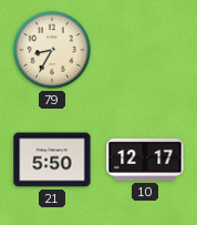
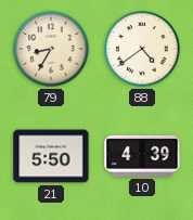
88: none -> 4:39
10: 12:17 -> 4:39
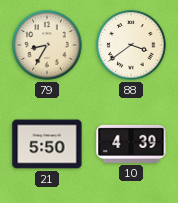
88: 4:39 -> 3:39
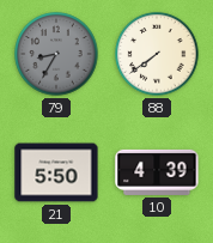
79 dial: cream -> grey
88: 3:39 -> 7:39
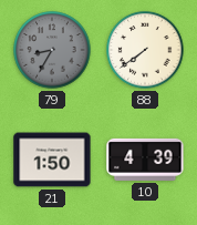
21: 5:50 -> 1:50
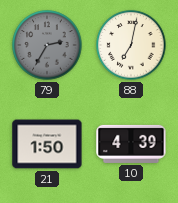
79: 8:35 -> 2:35
88: 7:39 -> 7:02
